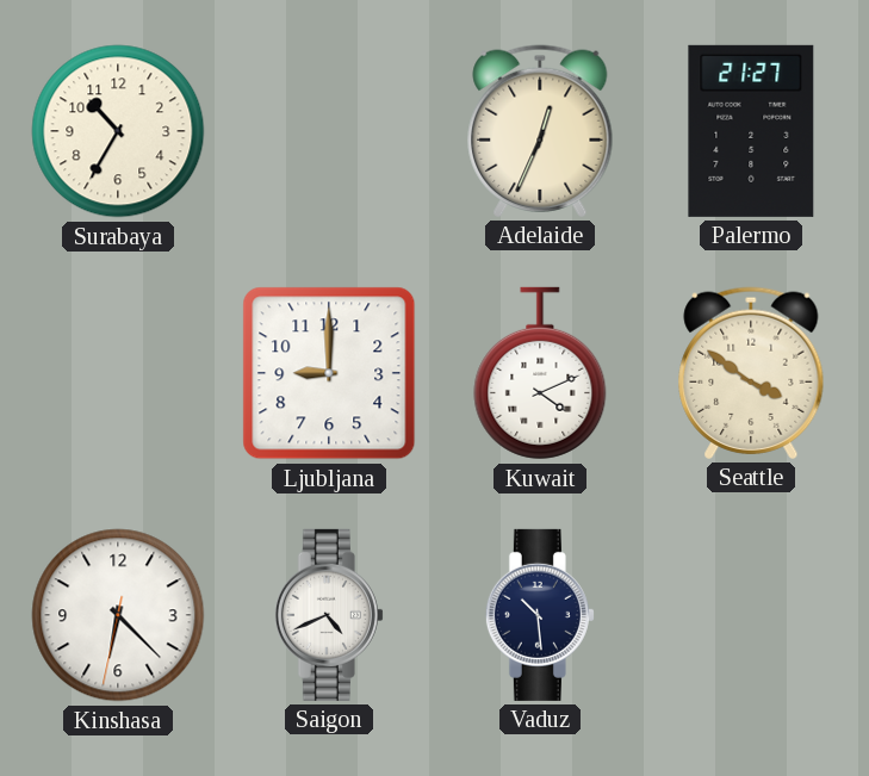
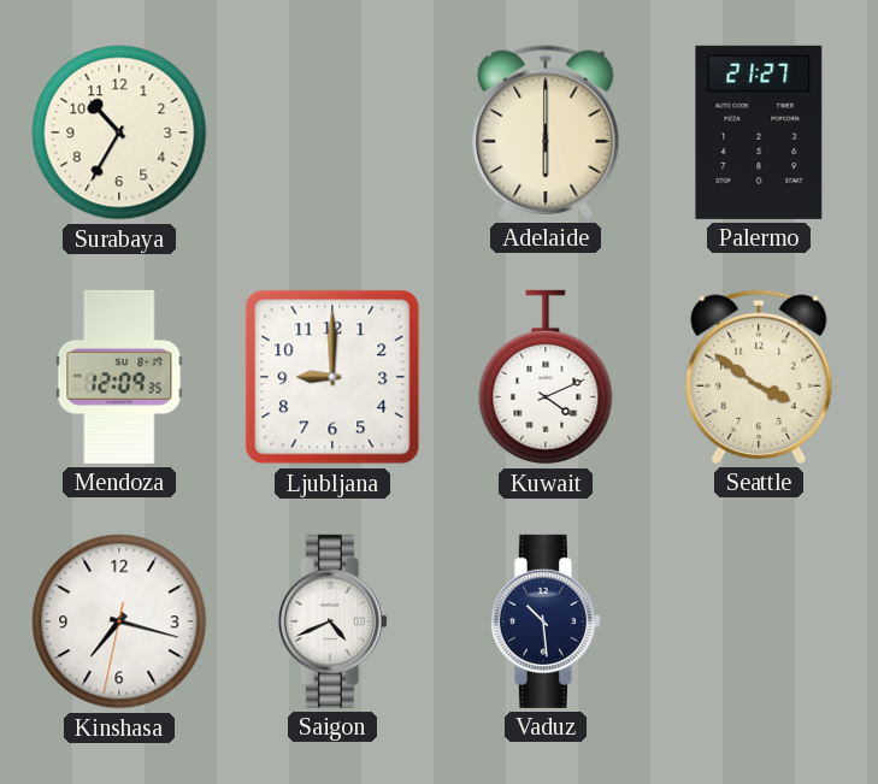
Adelaide: 12:34 -> 6:00
Mendoza: none -> 12:09
Kinshasa: 6:22 -> 7:17
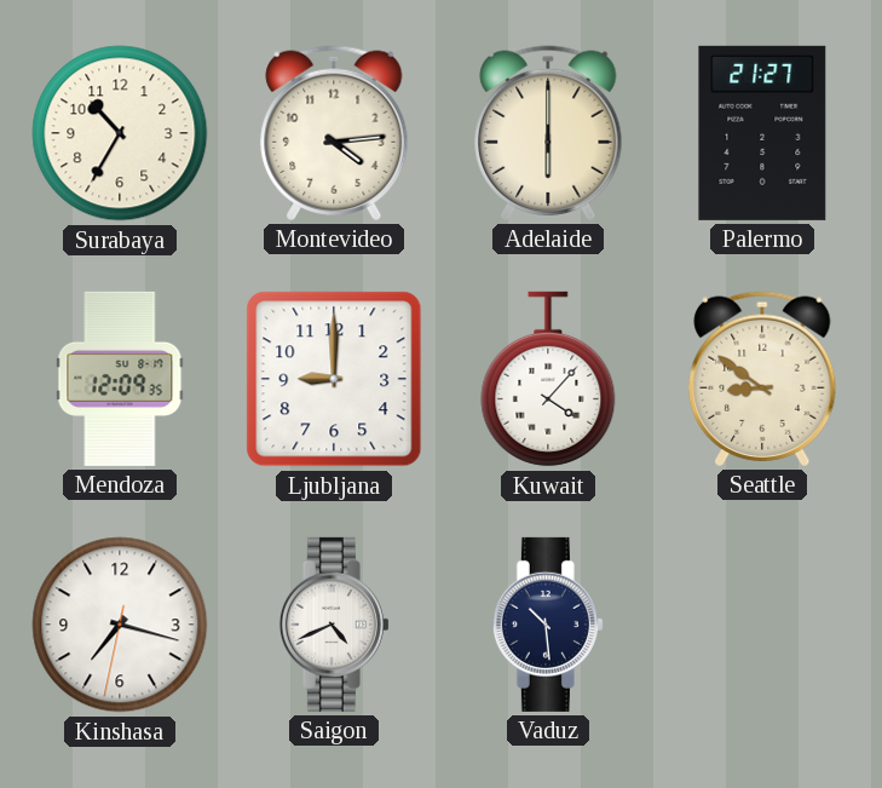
Montevideo: none -> 4:14
Kuwait: 4:11 -> 4:07
Seattle: 3:51 -> 8:51
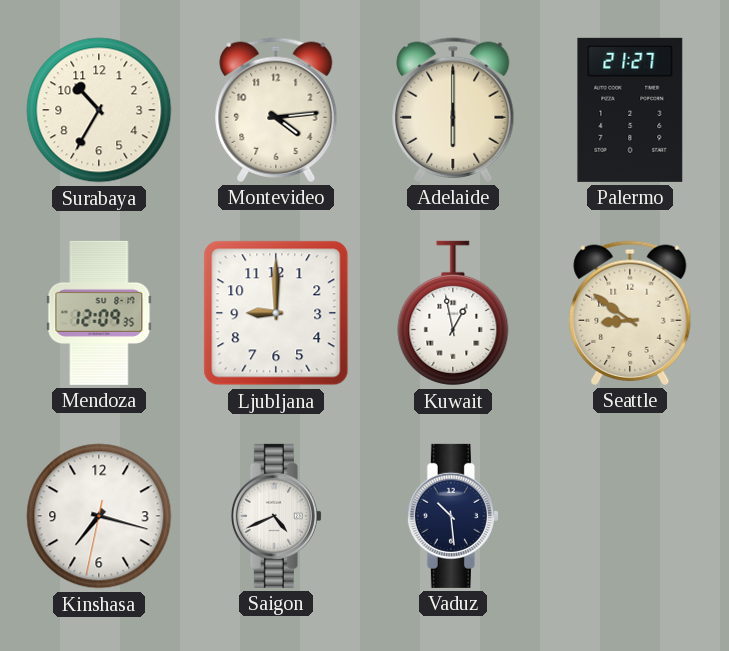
Kuwait: 4:07 -> 12:58
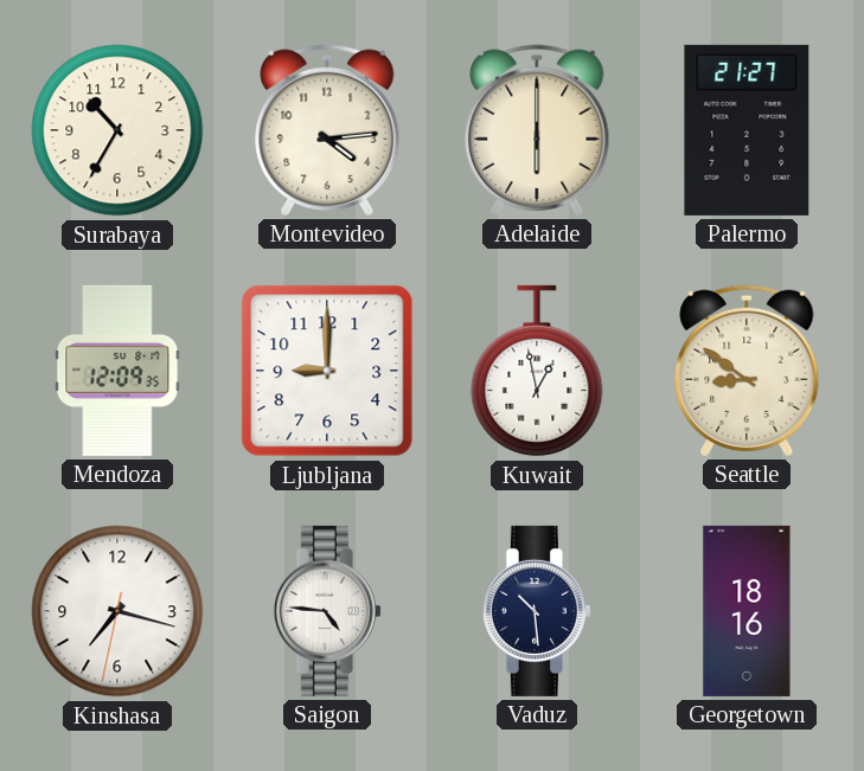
Saigon: 4:41 -> 4:46
Georgetown: none -> 18:16
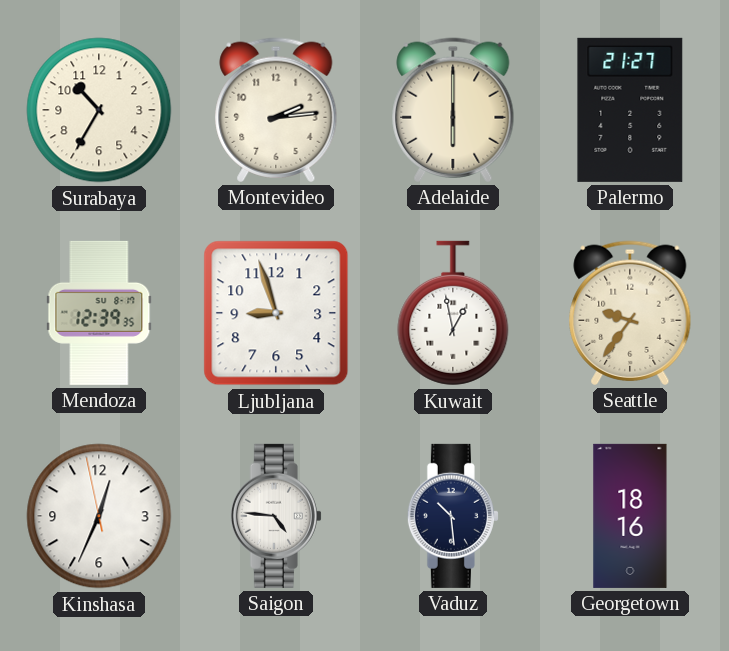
Montevideo: 4:14 -> 2:14
Mendoza: 12:09 -> 12:39
Ljubljana: 9:00 -> 8:57
Seattle: 8:51 -> 9:36
Kinshasa: 7:17 -> 12:33
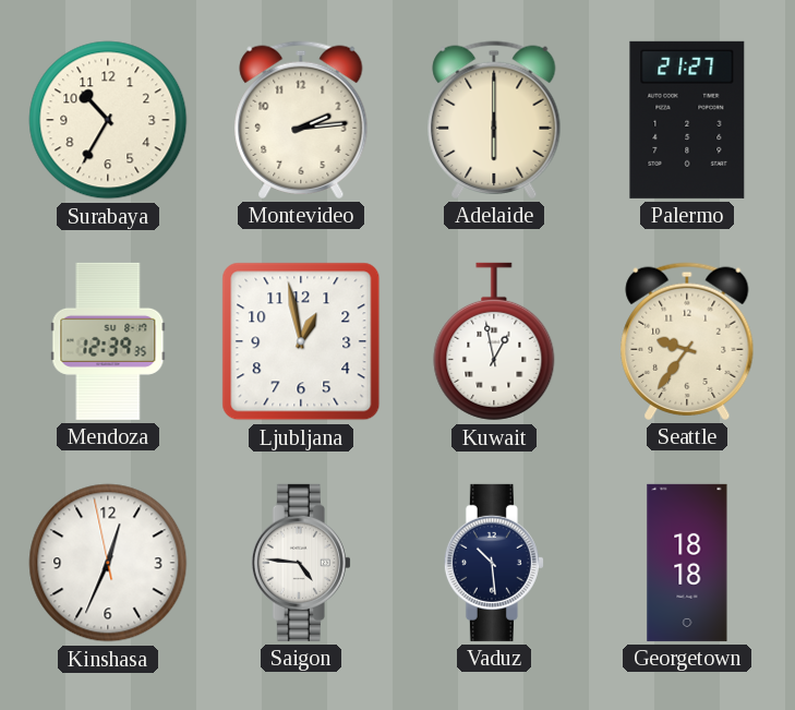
Ljubljana: 8:57 -> 12:58
Georgetown: 18:16 -> 18:18
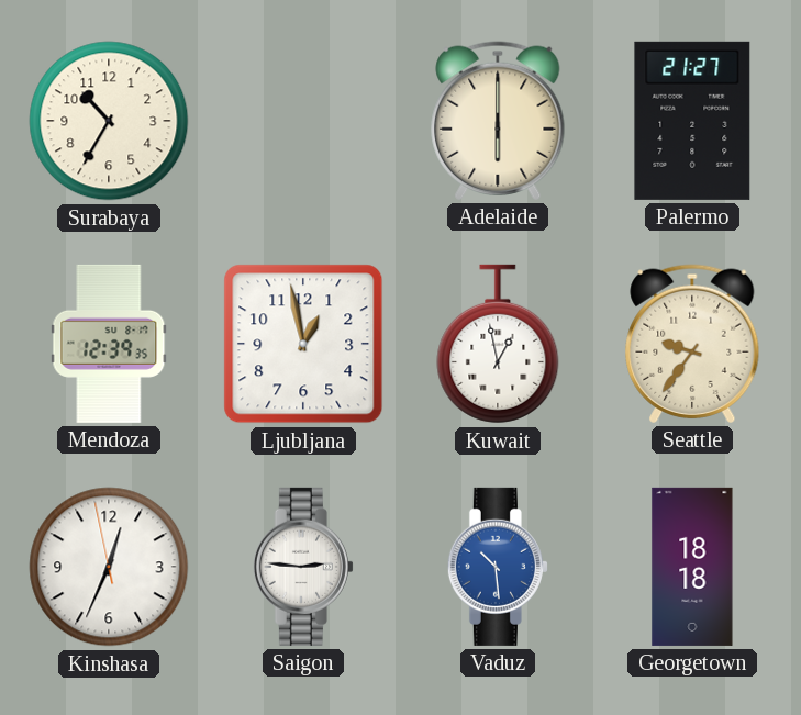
Montevideo: 2:14 -> none
Saigon: 4:46 -> 2:46
Vaduz dial: navy -> blue
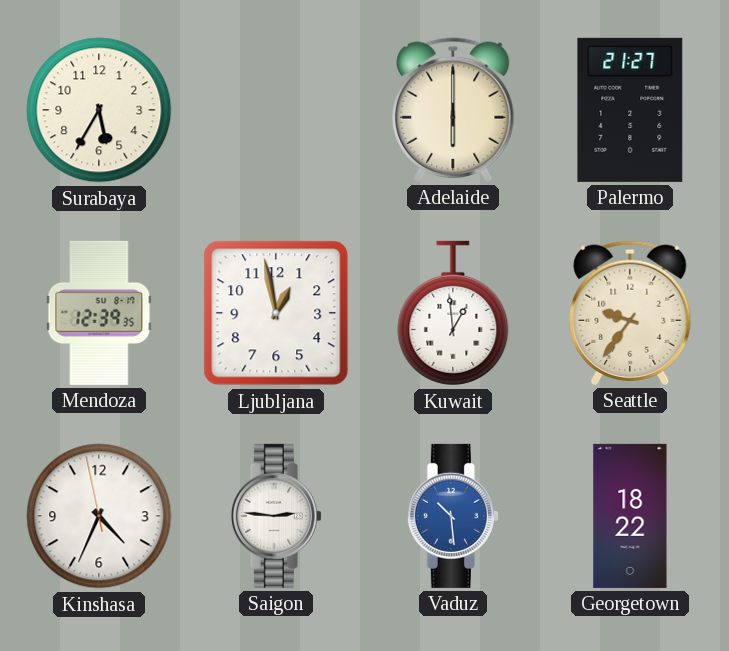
Surabaya: 10:35 -> 5:35
Kuwait: 12:58 -> 12:59
Kinshasa: 12:33 -> 4:33
Georgetown: 18:18 -> 18:22
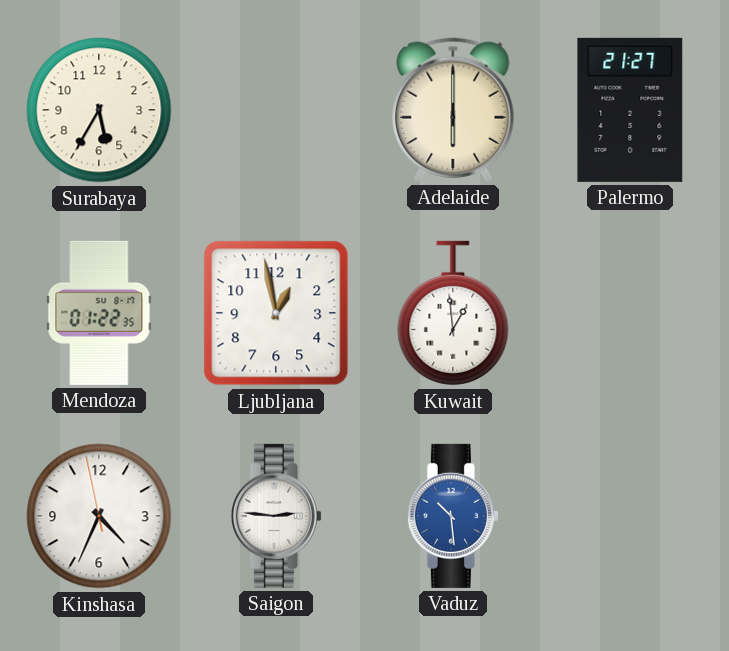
Mendoza: 12:39 -> 01:22
Seattle: 9:36 -> none
Georgetown: 18:22 -> none
